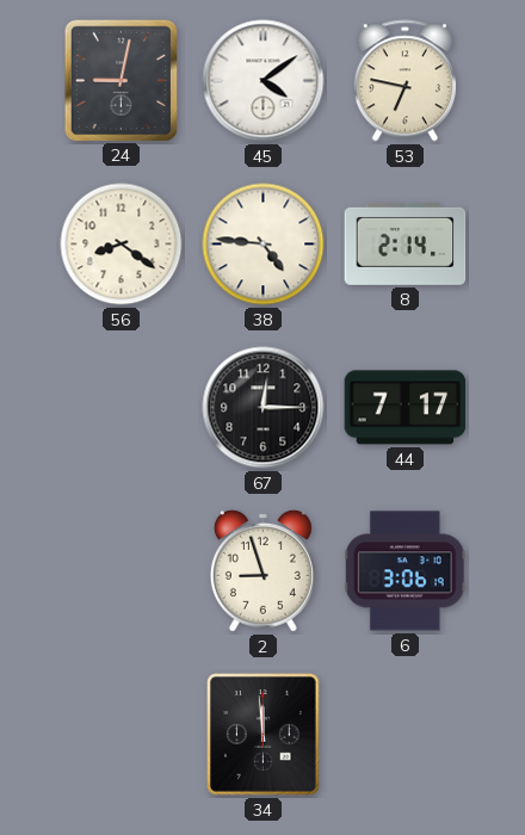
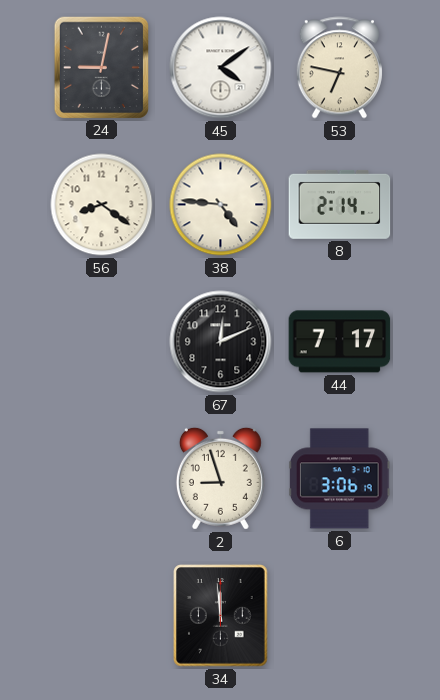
67: 12:15 -> 12:11
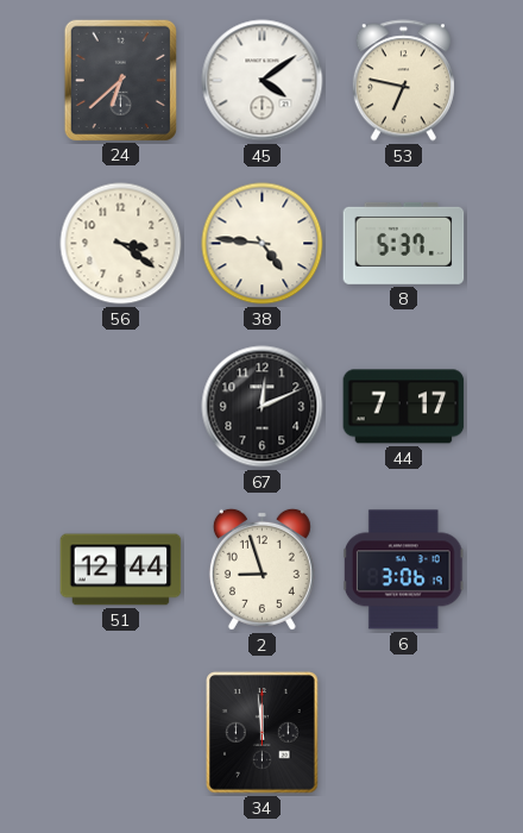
24: 9:02 -> 6:38
56: 8:21 -> 3:21
8: 2:14 -> 5:37
51: none -> 12:44
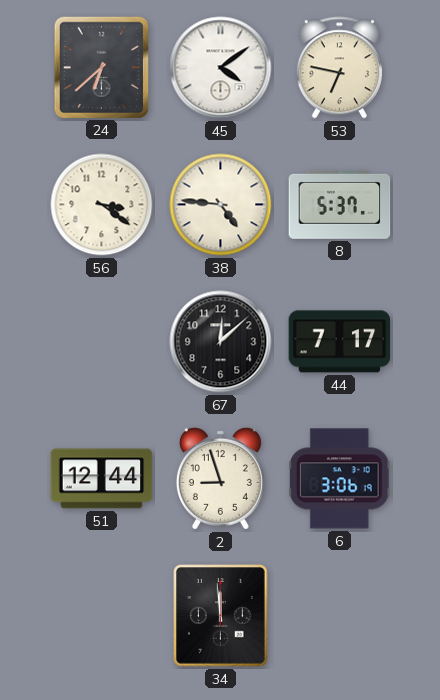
67: 12:11 -> 12:08
